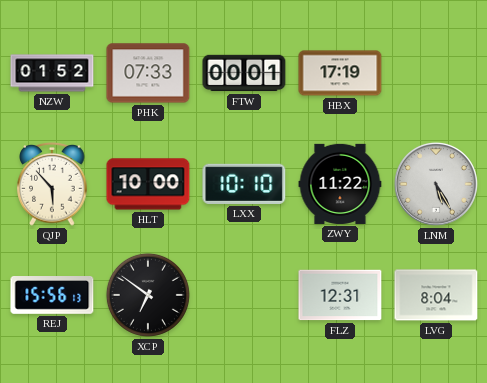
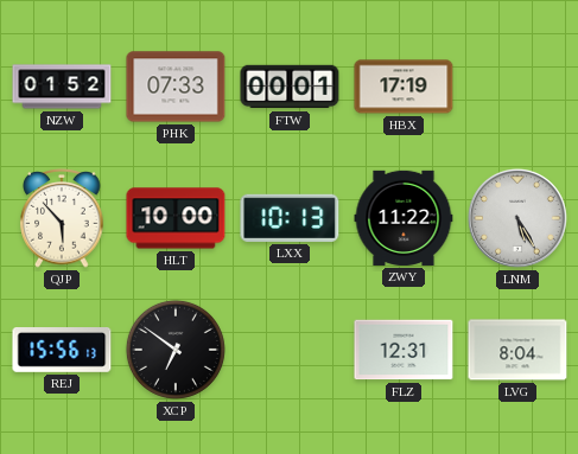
LXX: 10:10 -> 10:13
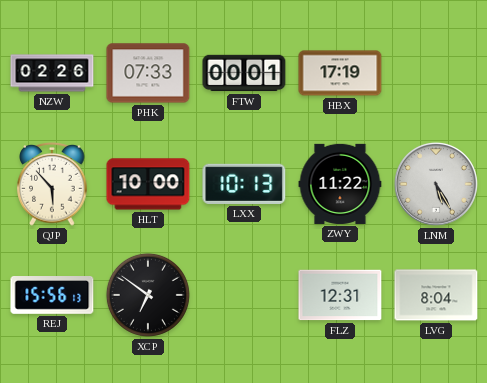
NZW: 01:52 -> 02:26
